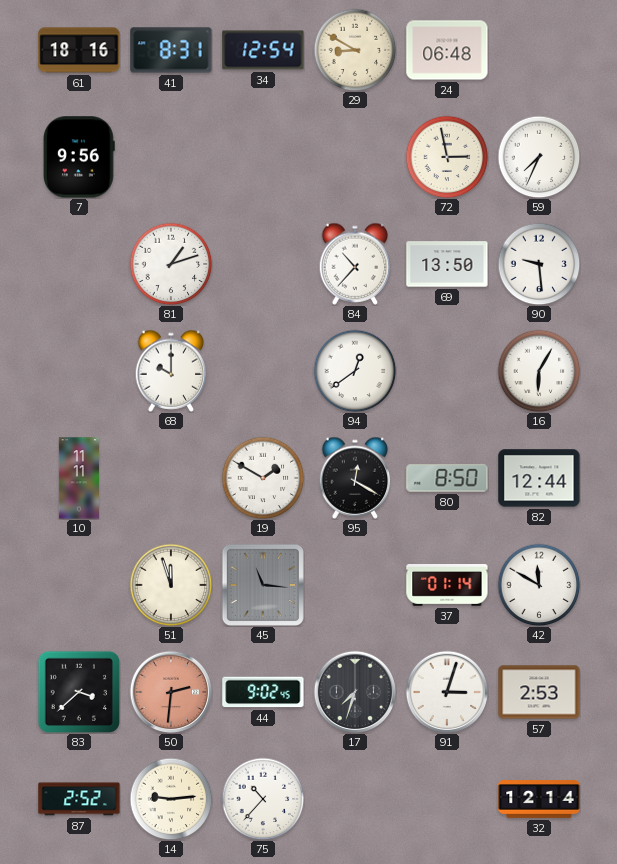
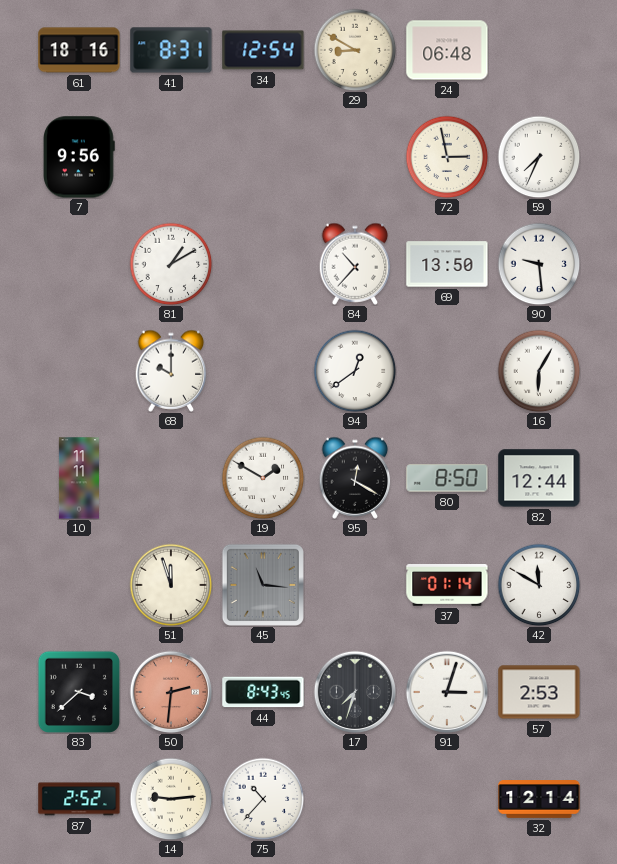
81: 1:12 -> 1:10
44: 9:02 -> 8:43
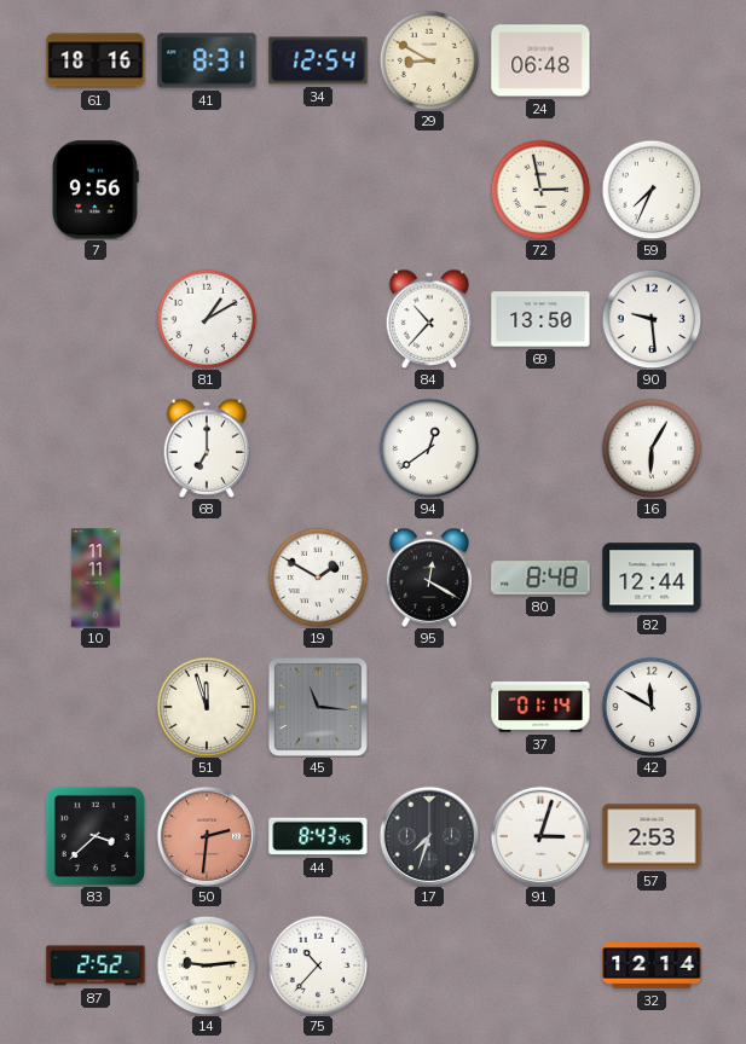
68: 10:00 -> 7:00
80: 8:50 -> 8:48
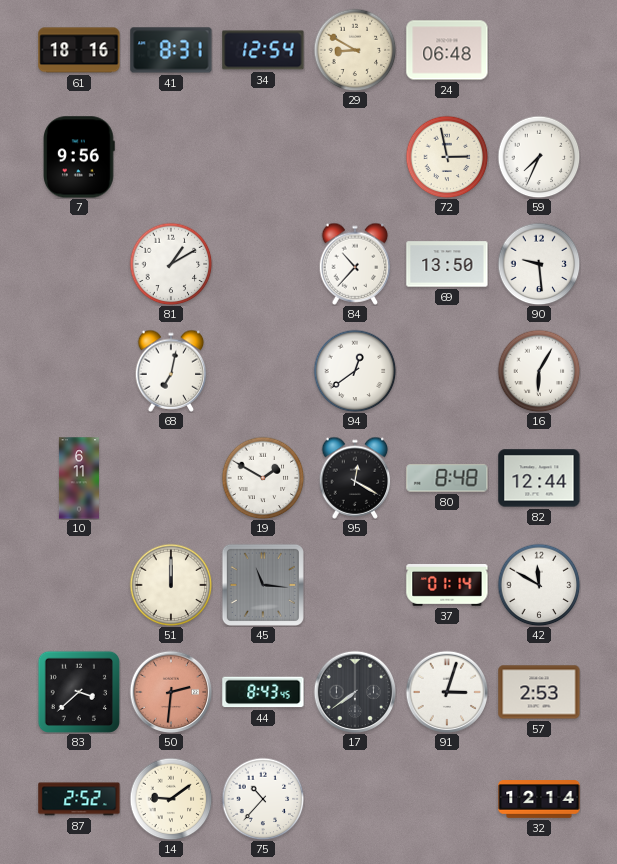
68: 7:00 -> 7:02
10: 11:11 -> 6:11
51: 11:57 -> 12:00
17: 7:33 -> 7:39
14: 9:14 -> 9:09
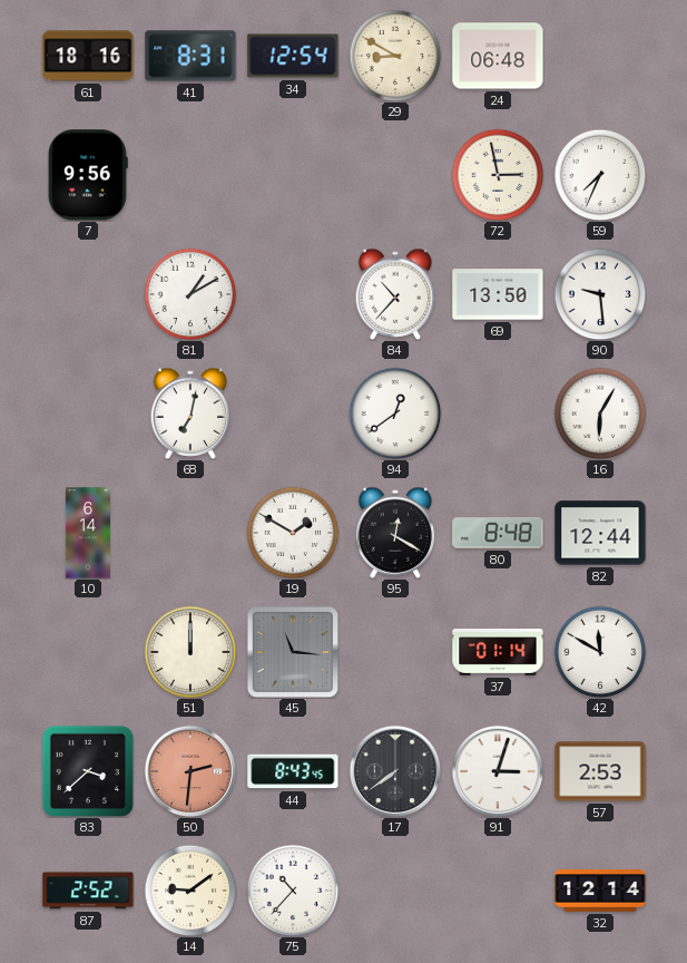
10: 6:11 -> 6:14
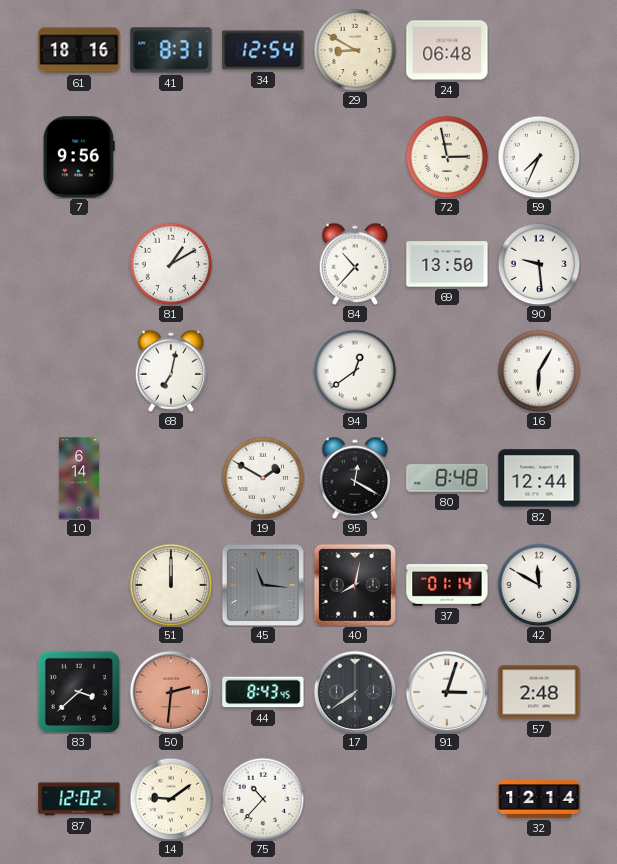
40: none -> 8:02
57: 2:53 -> 2:48
87: 2:52 -> 12:02
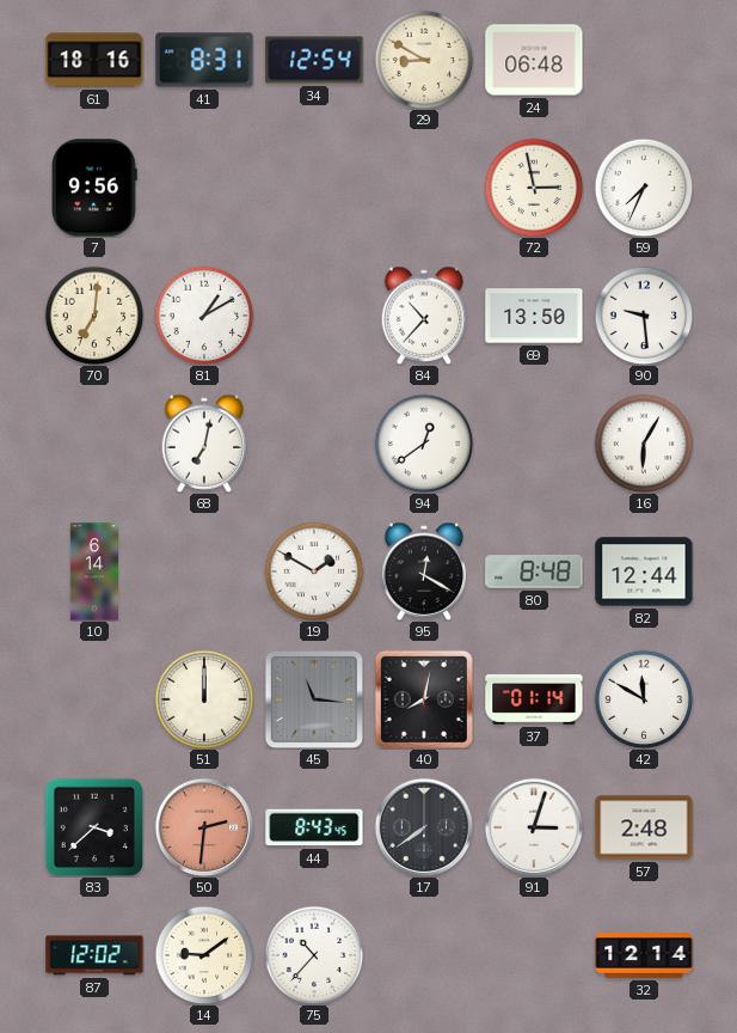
70: none -> 7:01
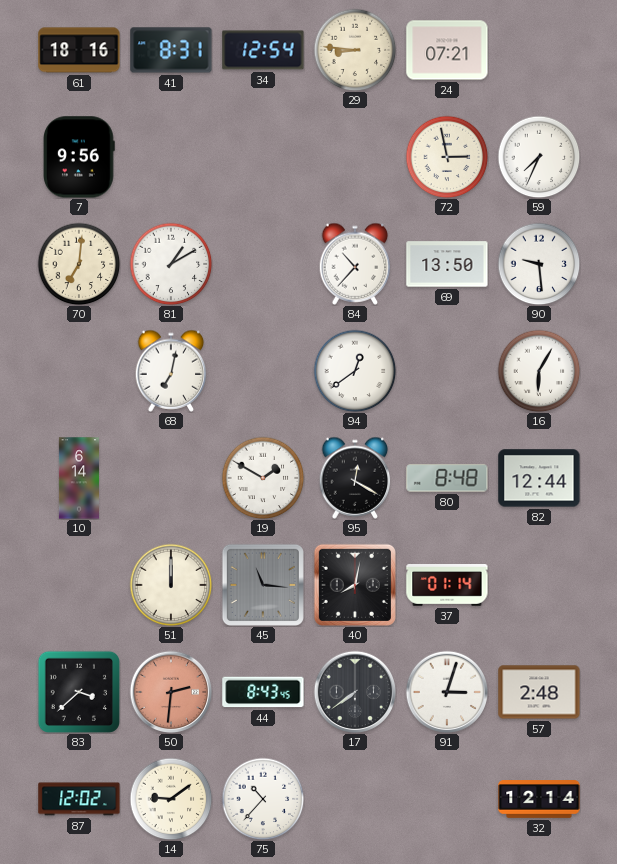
29: 8:50 -> 8:46
24: 06:48 -> 07:21
42: 11:50 -> none
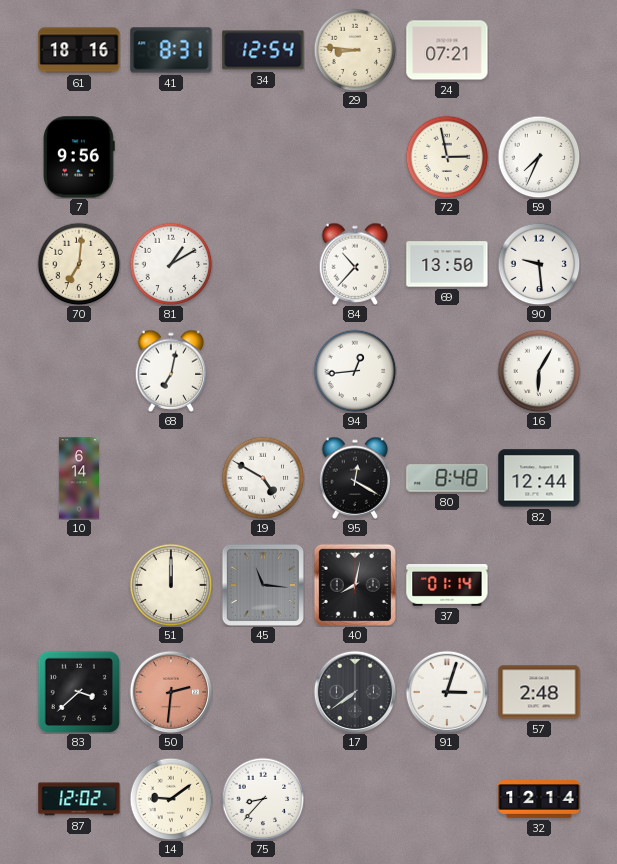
94: 12:39 -> 12:44
19: 1:50 -> 4:50
44: 8:43 -> none
75: 10:37 -> 8:37
